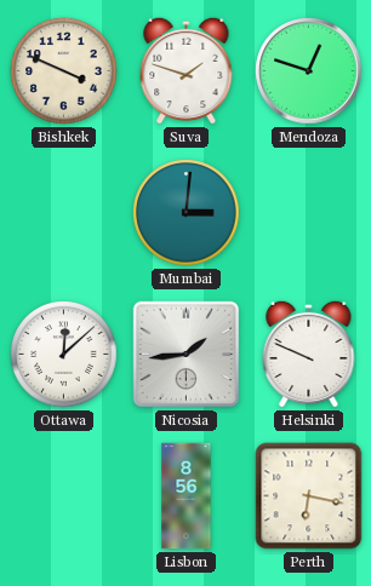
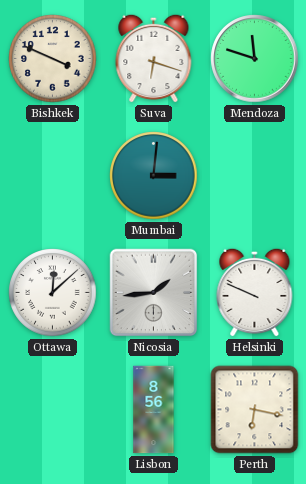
Suva: 1:48 -> 6:18
Mendoza: 12:48 -> 11:48
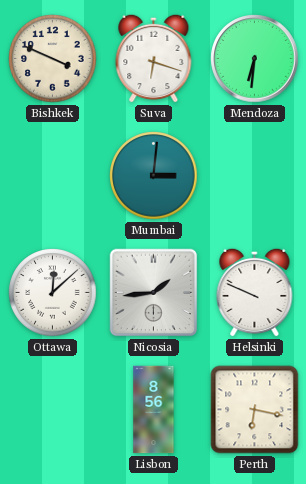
Mendoza: 11:48 -> 6:31
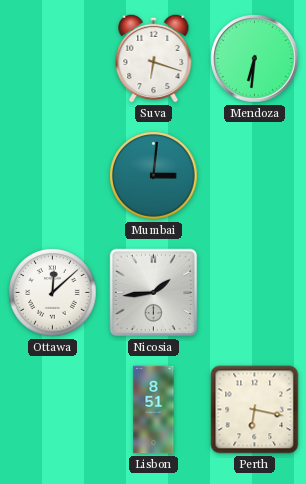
Bishkek: 3:49 -> none
Helsinki: 9:49 -> none
Lisbon: 8:56 -> 8:51
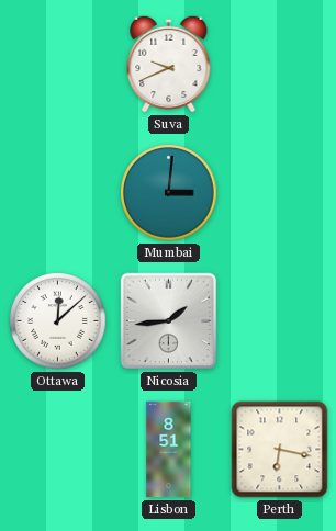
Suva: 6:18 -> 9:41
Mendoza: 6:31 -> none
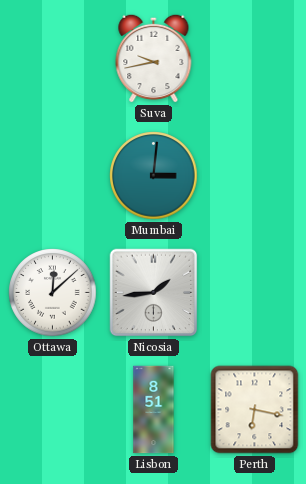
Suva: 9:41 -> 9:43
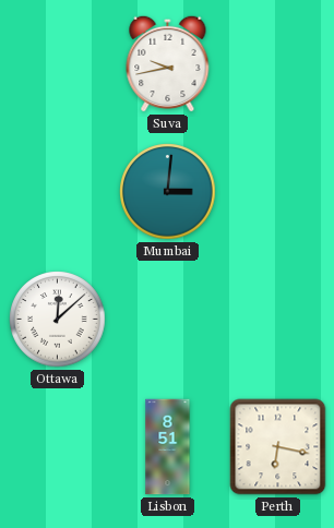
Nicosia: 1:44 -> none
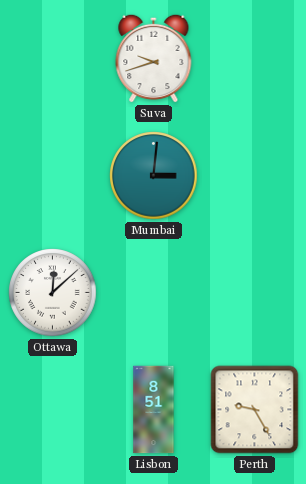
Suva: 9:43 -> 9:42
Perth: 6:17 -> 9:25
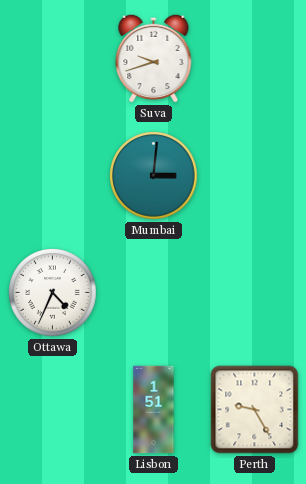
Ottawa: 12:08 -> 4:34
Lisbon: 8:51 -> 1:51
